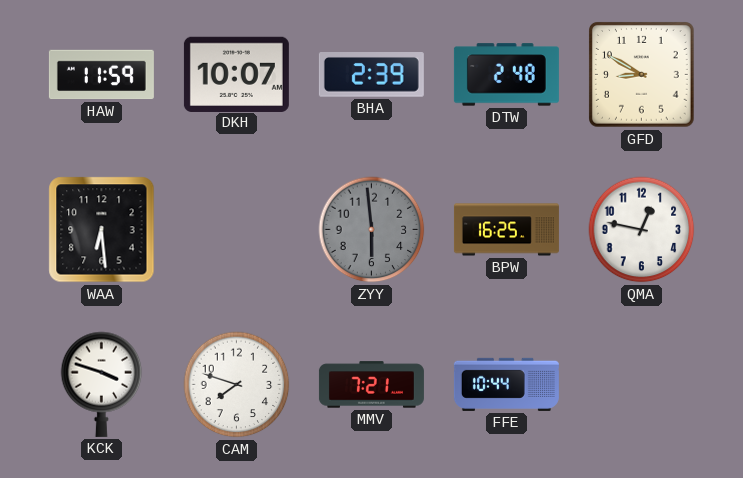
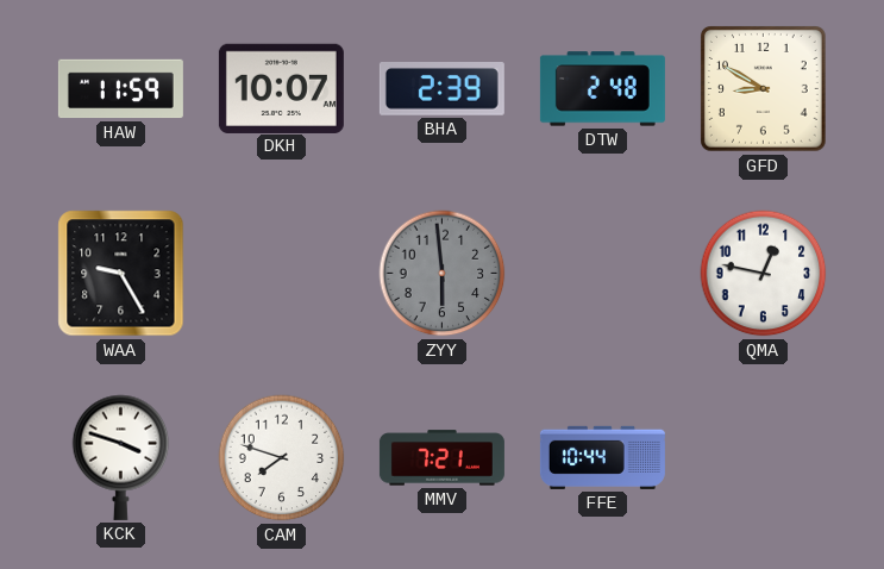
WAA: 6:29 -> 9:25
BPW: 16:25 -> none
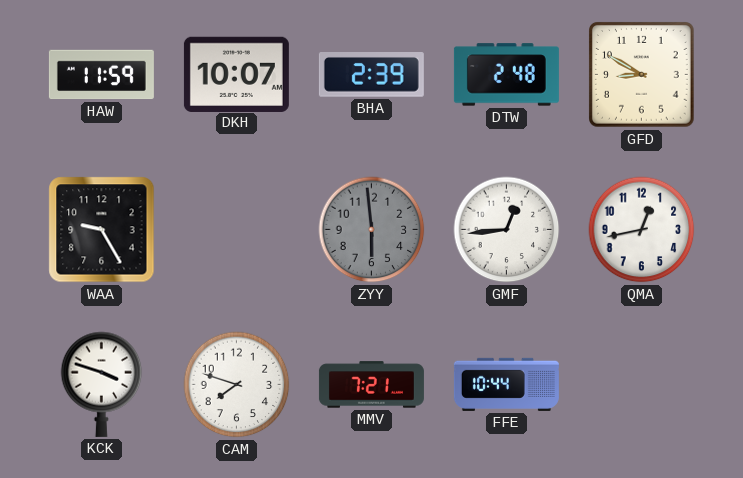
GMF: none -> 12:44
QMA: 12:47 -> 12:43
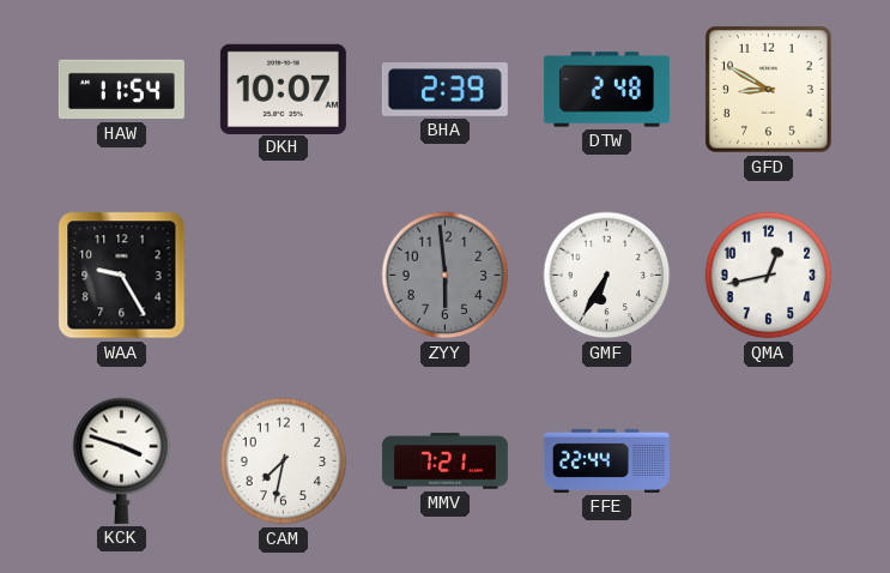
HAW: 11:59 -> 11:54
GMF: 12:44 -> 6:35
CAM: 7:48 -> 7:32
FFE: 10:44 -> 22:44
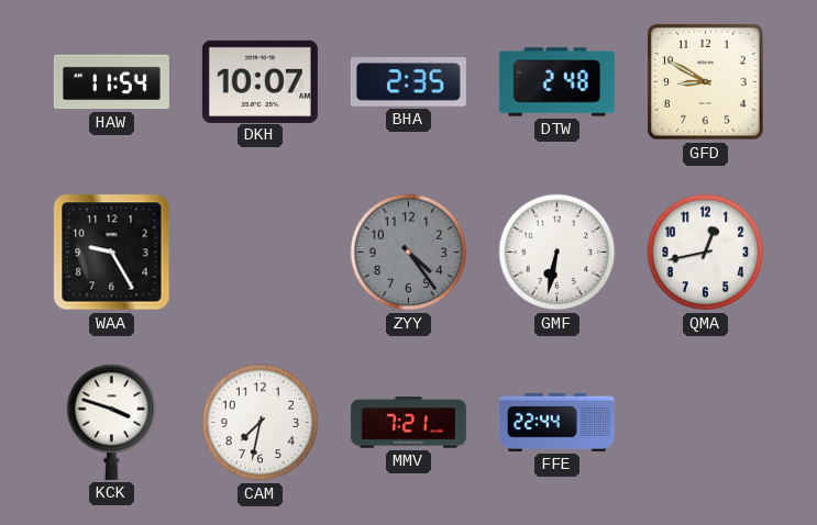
BHA: 2:39 -> 2:35
ZYY: 5:59 -> 4:24
GMF: 6:35 -> 6:32
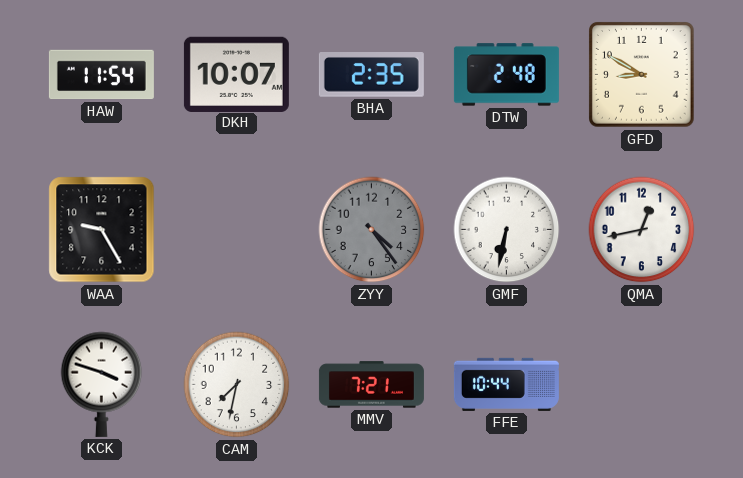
FFE: 22:44 -> 10:44
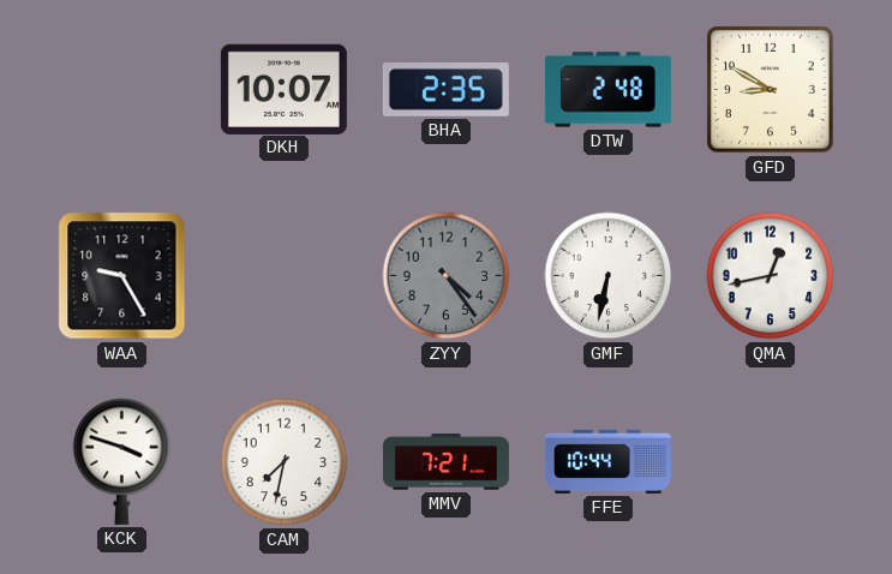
HAW: 11:54 -> none
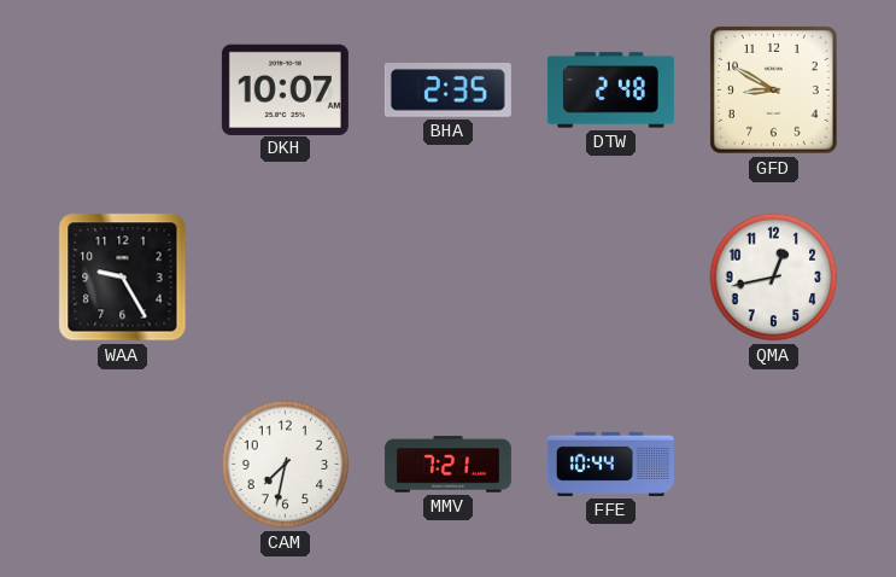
ZYY: 4:24 -> none
GMF: 6:32 -> none
KCK: 3:48 -> none
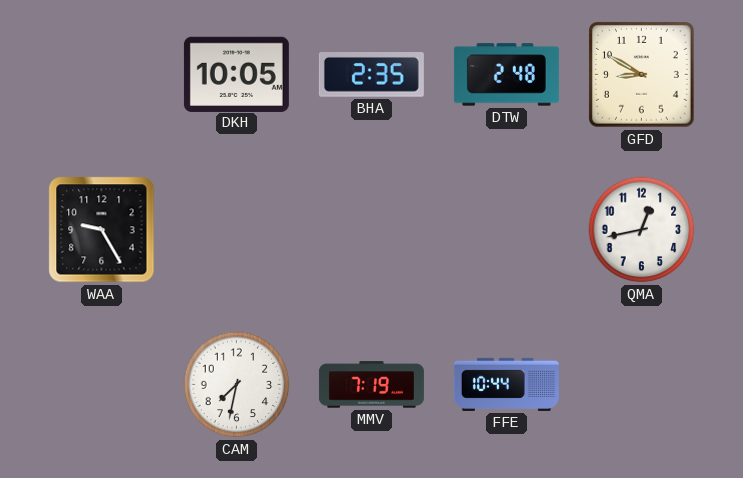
DKH: 10:07 -> 10:05
MMV: 7:21 -> 7:19
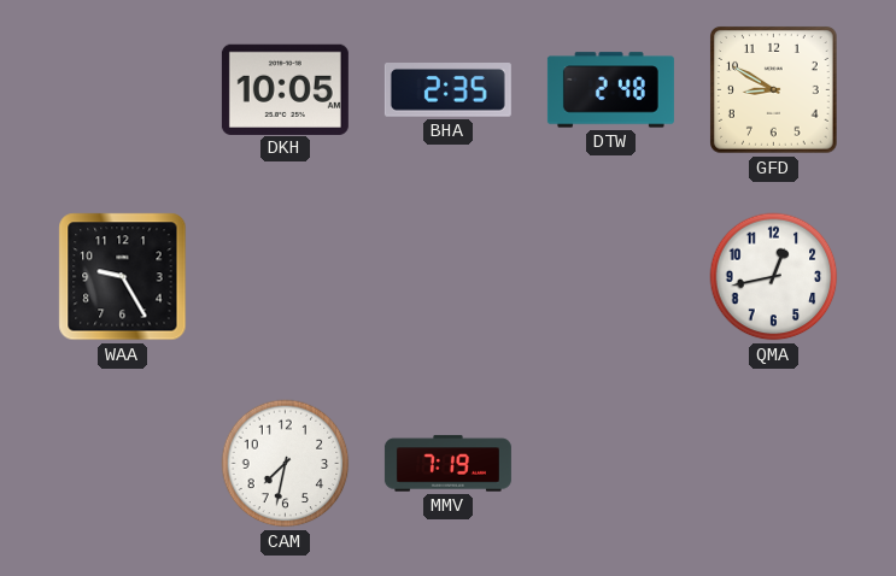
FFE: 10:44 -> none
